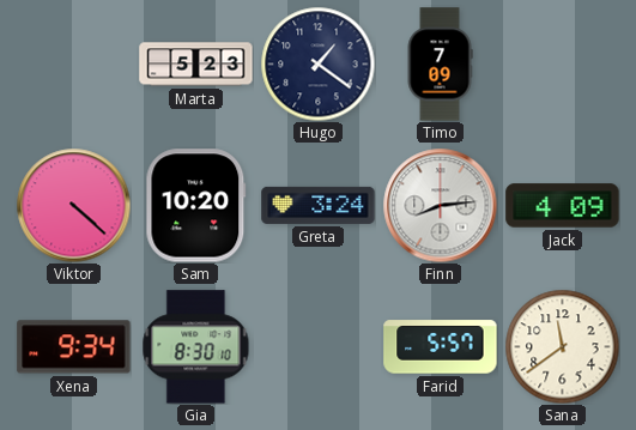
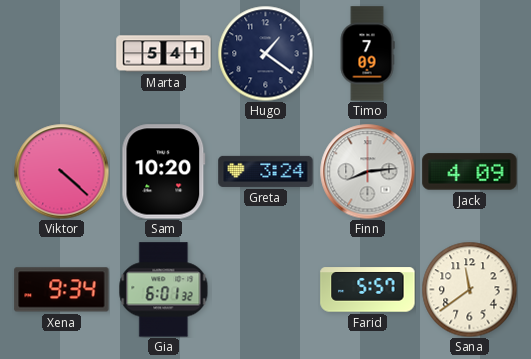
Marta: 5:23 -> 5:41
Gia: 8:30 -> 6:01
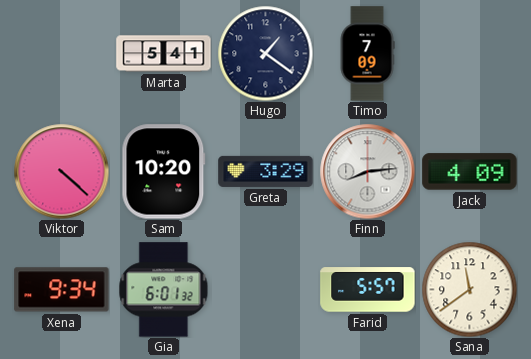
Greta: 3:24 -> 3:29
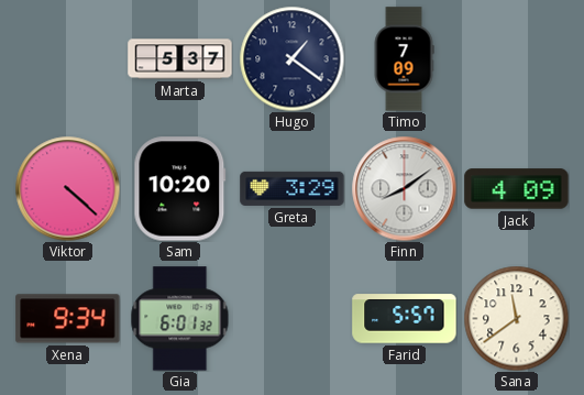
Marta: 5:41 -> 5:37
Finn: 8:14 -> 8:09
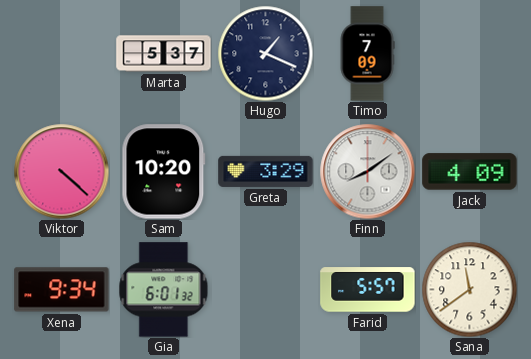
Hugo: 1:21 -> 1:19
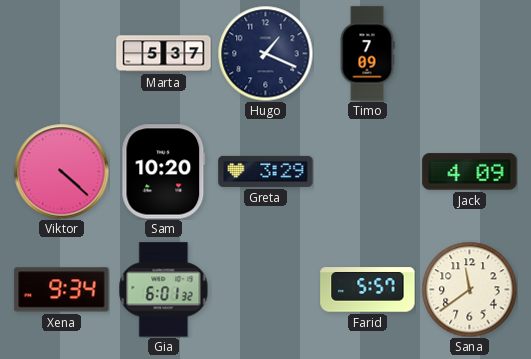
Finn: 8:09 -> none
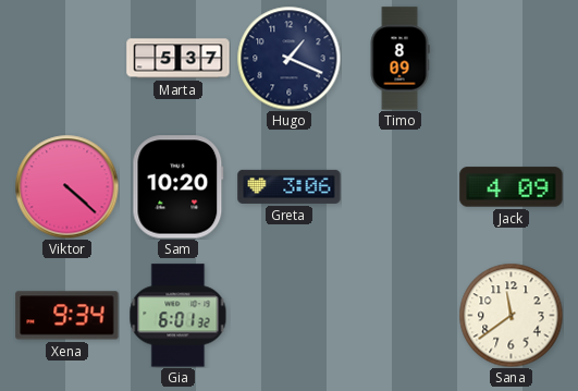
Timo: 7:09 -> 8:09
Greta: 3:29 -> 3:06
Farid: 5:57 -> none
